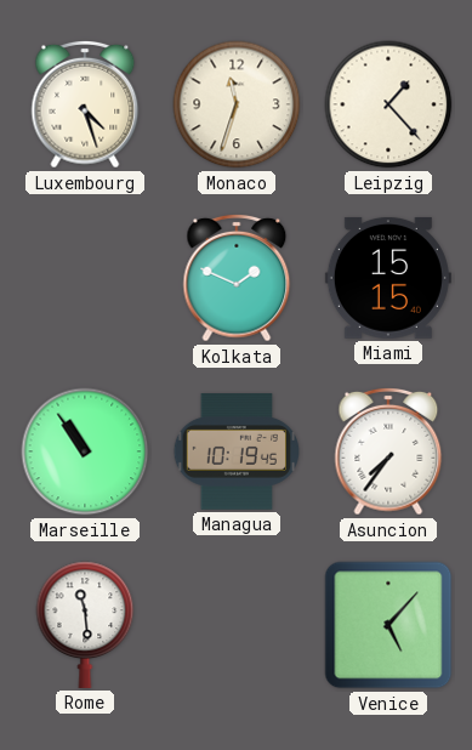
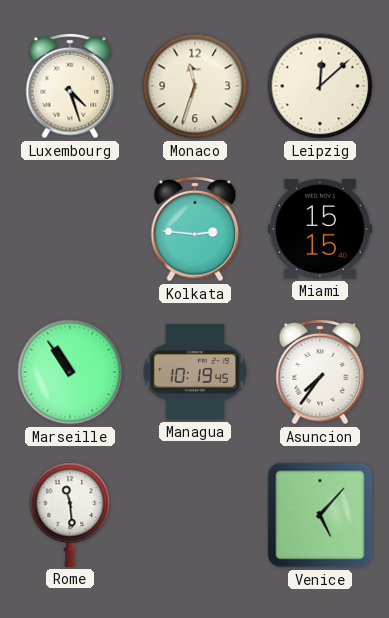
Leipzig: 1:23 -> 12:08
Kolkata: 1:49 -> 2:46
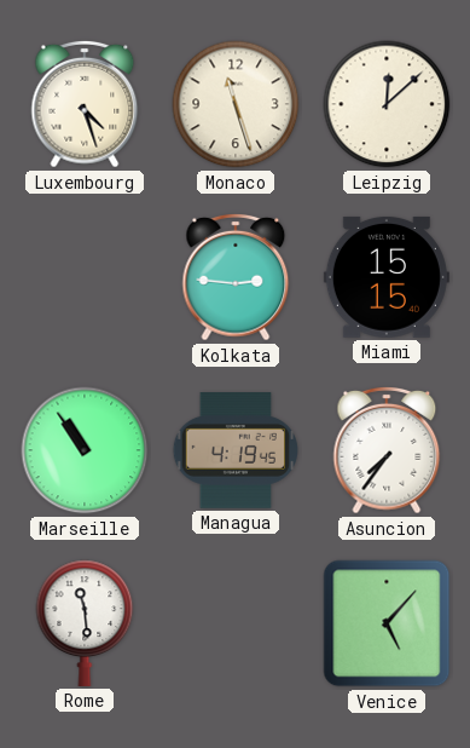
Monaco: 11:33 -> 11:27
Managua: 10:19 -> 4:19
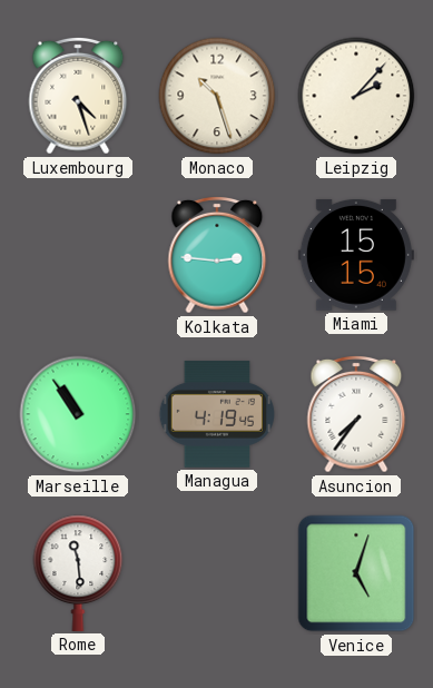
Monaco: 11:27 -> 10:27
Leipzig: 12:08 -> 2:07
Venice: 5:07 -> 5:03
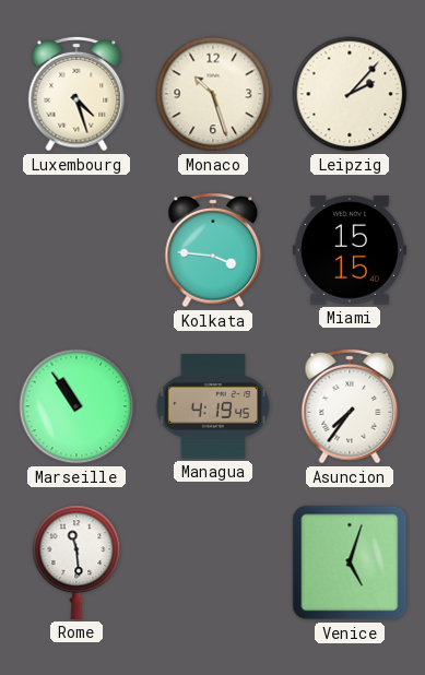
Kolkata: 2:46 -> 3:46
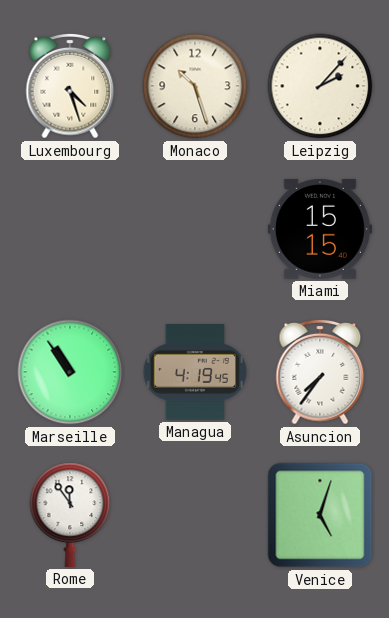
Kolkata: 3:46 -> none
Rome: 11:29 -> 11:54
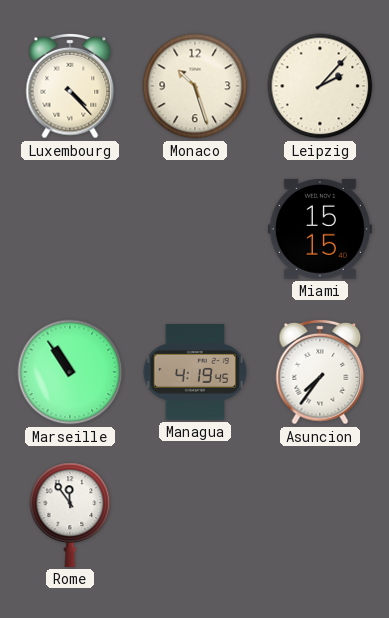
Luxembourg: 4:27 -> 4:23
Venice: 5:03 -> none
